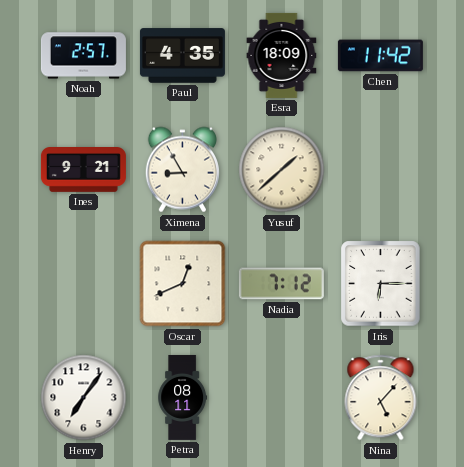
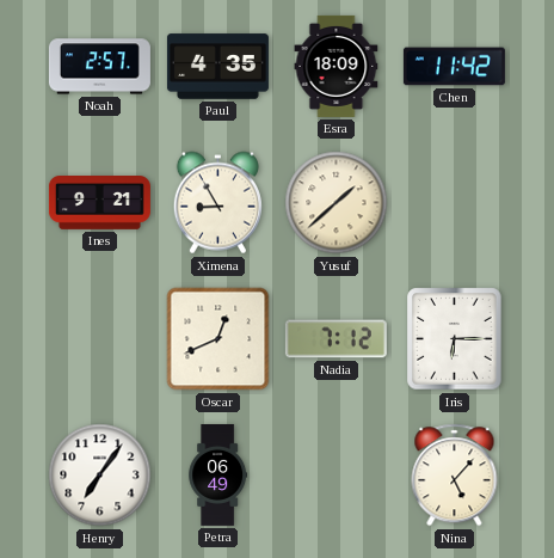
Petra: 08:11 -> 06:49
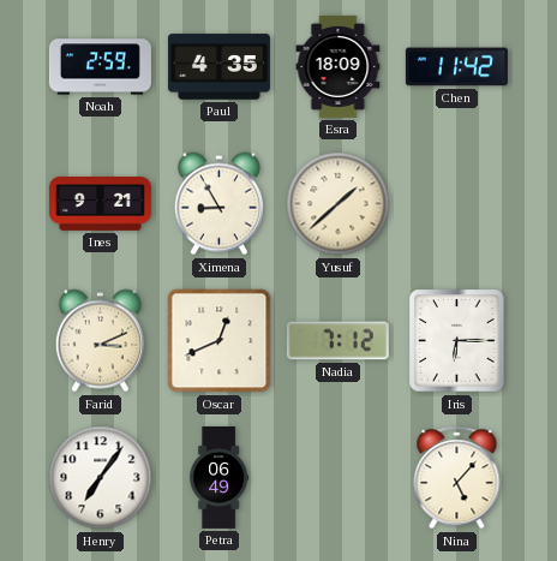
Noah: 2:57 -> 2:59
Farid: none -> 3:11
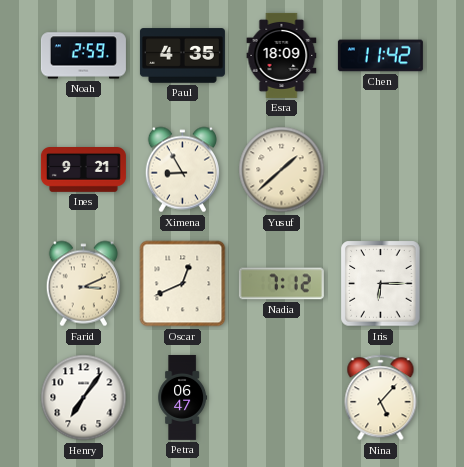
Petra: 06:49 -> 06:47
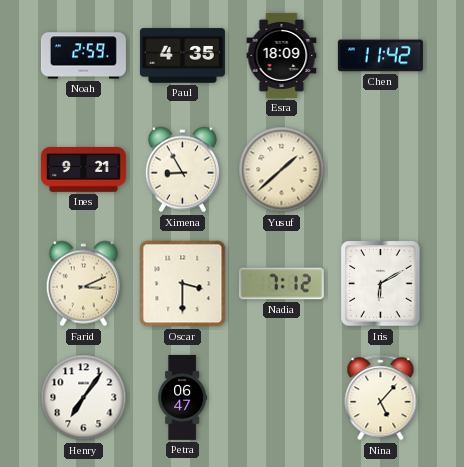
Oscar: 12:41 -> 3:30
Iris: 6:15 -> 6:10
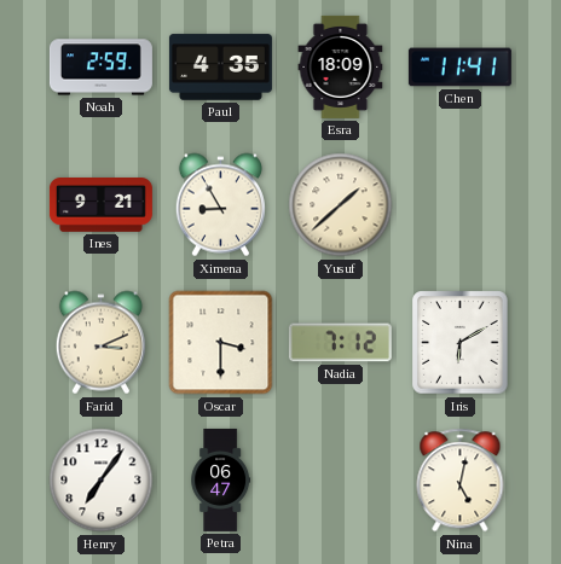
Chen: 11:42 -> 11:41
Nina: 5:07 -> 5:02
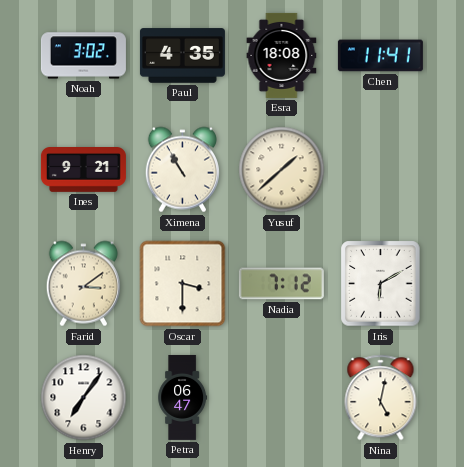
Noah: 2:59 -> 3:02
Esra: 18:09 -> 18:08
Ximena: 8:55 -> 10:55
Farid: 3:11 -> 3:09
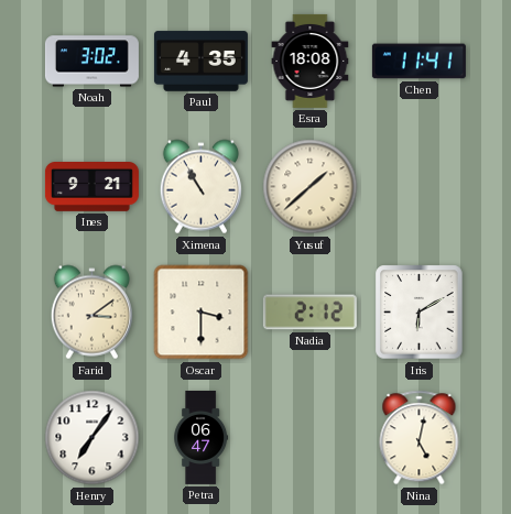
Nadia: 7:12 -> 2:12
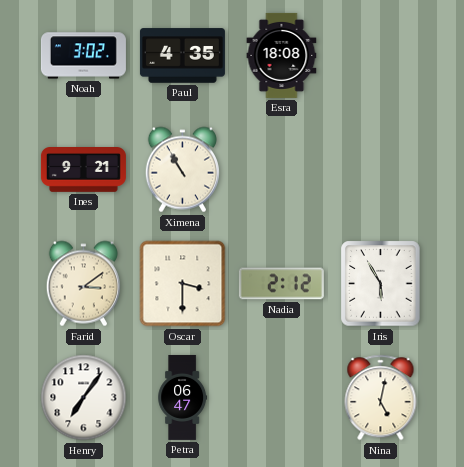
Chen: 11:41 -> none
Yusuf: 1:38 -> none
Iris: 6:10 -> 5:55
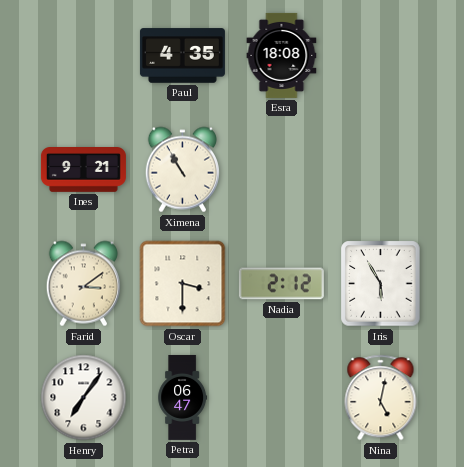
Noah: 3:02 -> none
